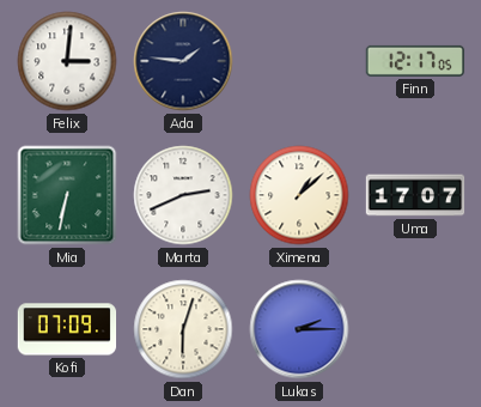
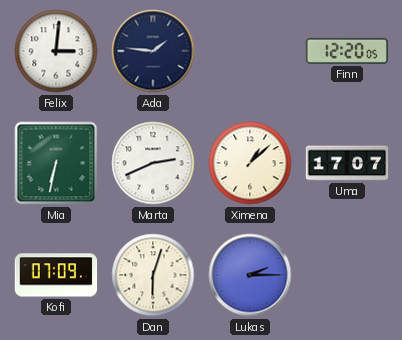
Finn: 12:17 -> 12:20
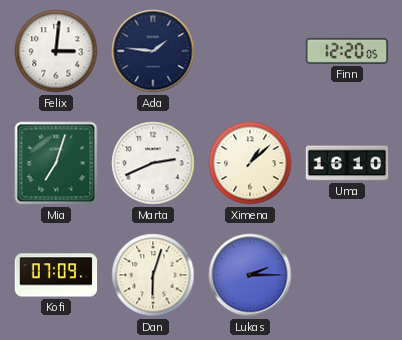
Mia: 6:32 -> 7:03
Uma: 17:07 -> 16:10
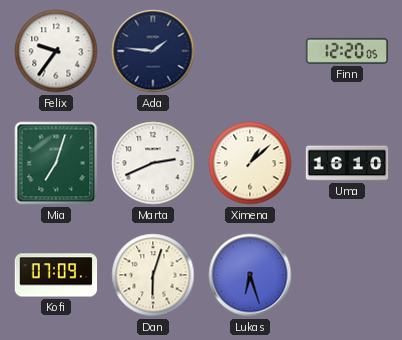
Felix: 3:01 -> 9:36
Lukas: 2:15 -> 6:27
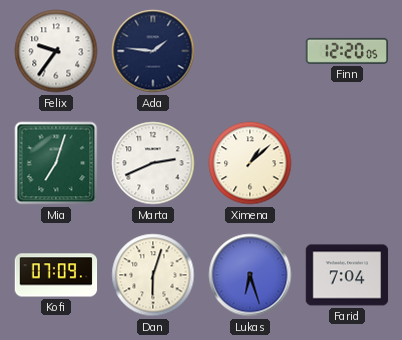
Uma: 16:10 -> none
Farid: none -> 7:04
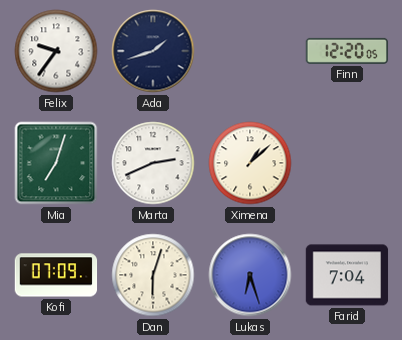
Ada: 1:46 -> 1:42
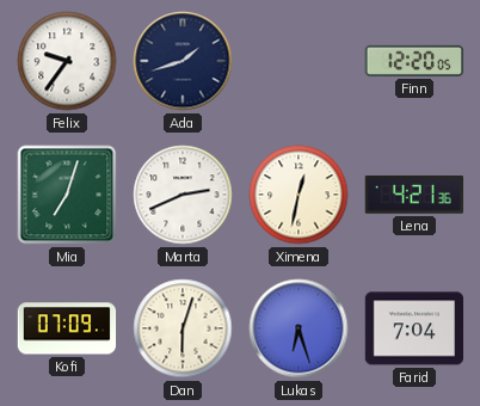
Ximena: 1:08 -> 12:32
Lena: none -> 4:21
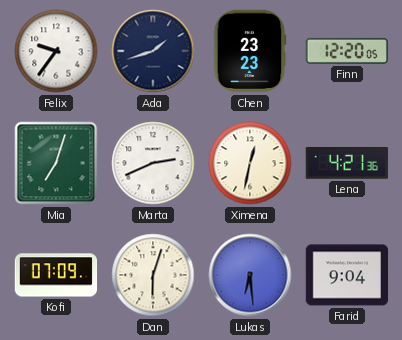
Chen: none -> 23:23
Lukas: 6:27 -> 6:29
Farid: 7:04 -> 9:04
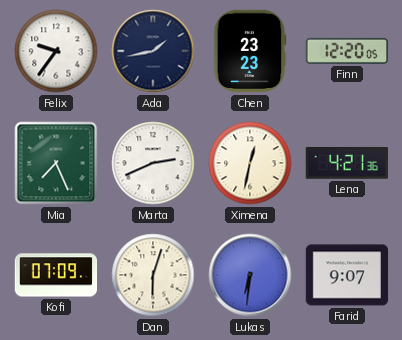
Ada: 1:42 -> 1:43
Mia: 7:03 -> 7:26
Lukas: 6:29 -> 6:31
Farid: 9:04 -> 9:07
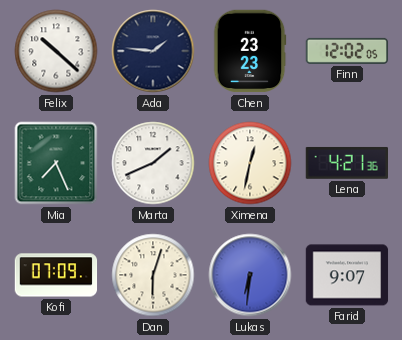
Felix: 9:36 -> 10:22
Ada: 1:43 -> 1:46
Finn: 12:20 -> 12:02
Marta: 2:41 -> 1:41
